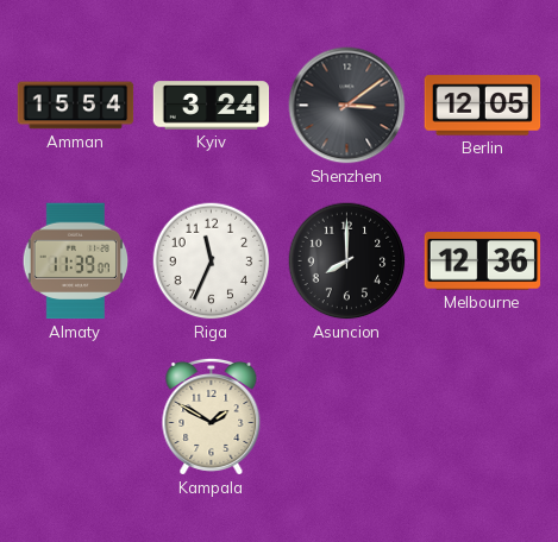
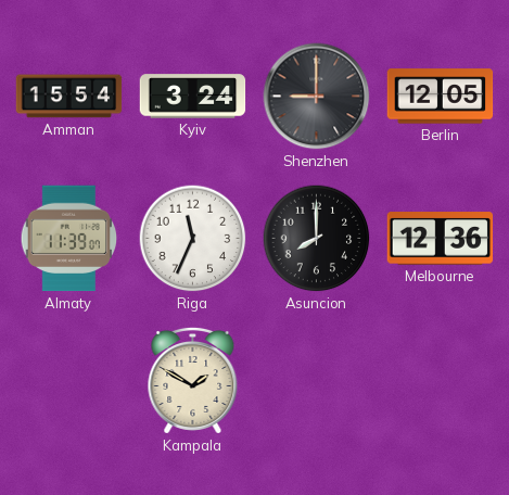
Shenzhen: 3:09 -> 9:00
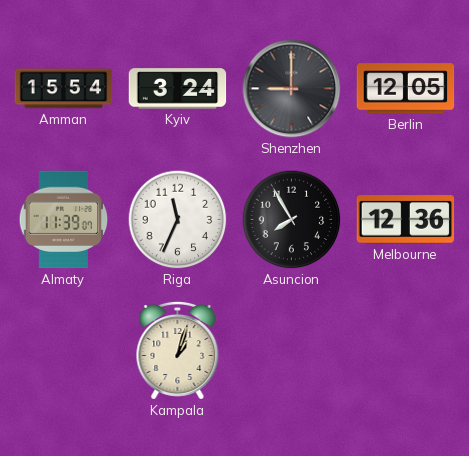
Asuncion: 8:00 -> 7:55
Kampala: 1:50 -> 1:03
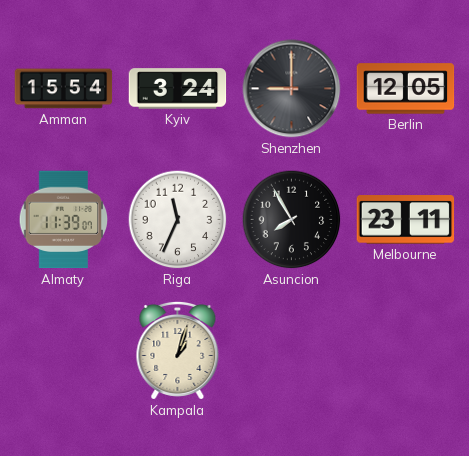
Melbourne: 12:36 -> 23:11
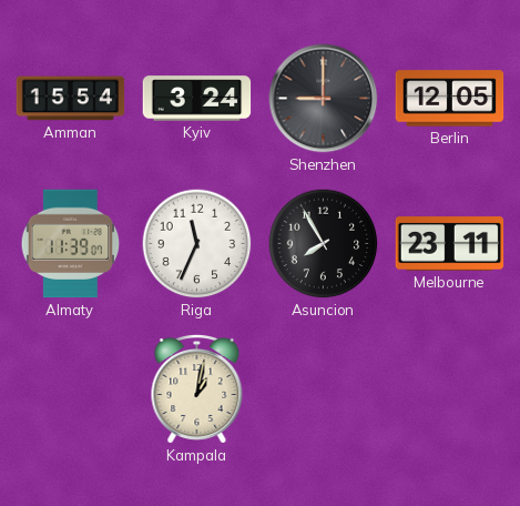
Kampala: 1:03 -> 1:02
